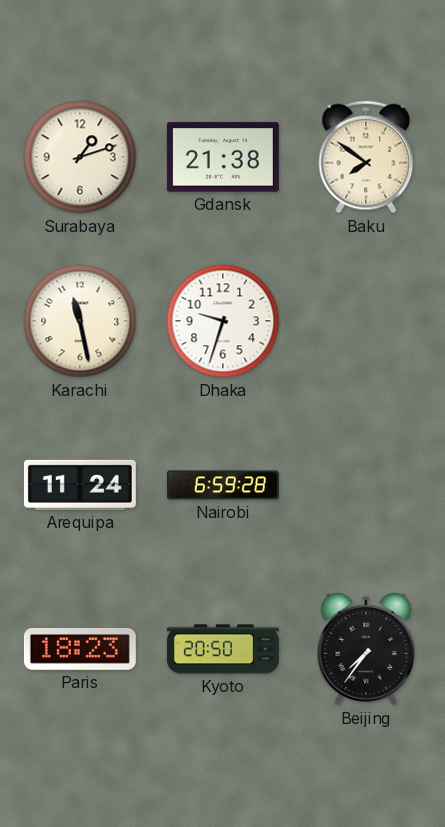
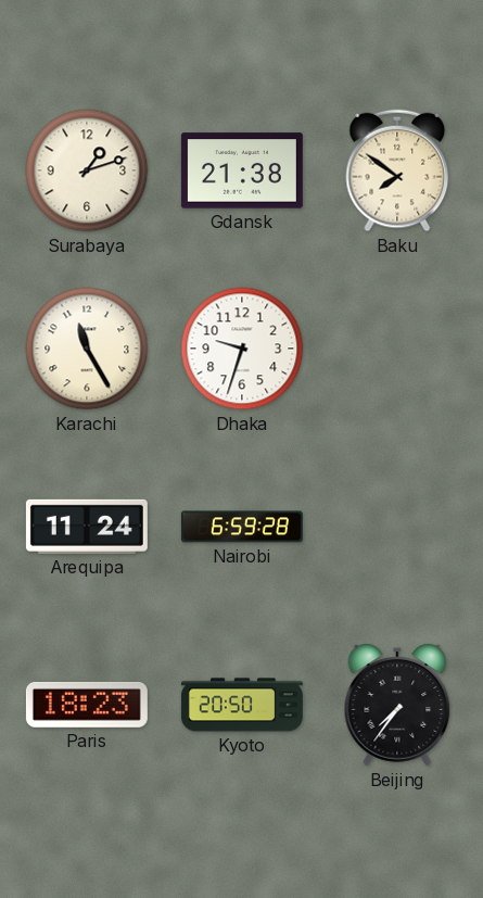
Karachi: 11:28 -> 11:25
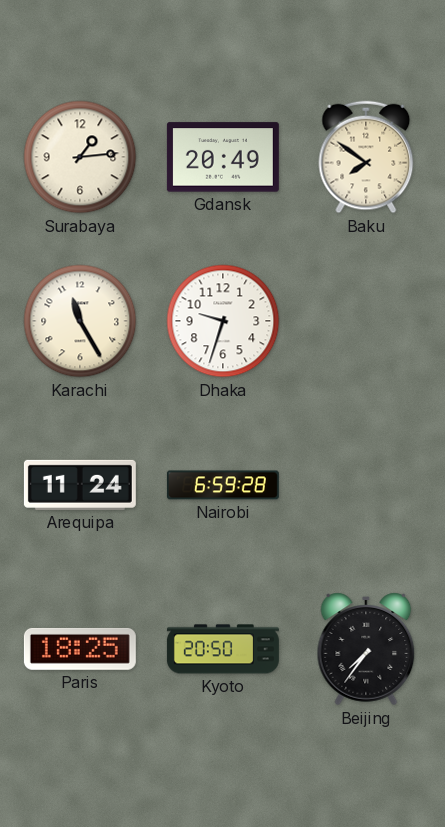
Surabaya: 1:12 -> 1:14
Gdansk: 21:38 -> 20:49
Paris: 18:23 -> 18:25
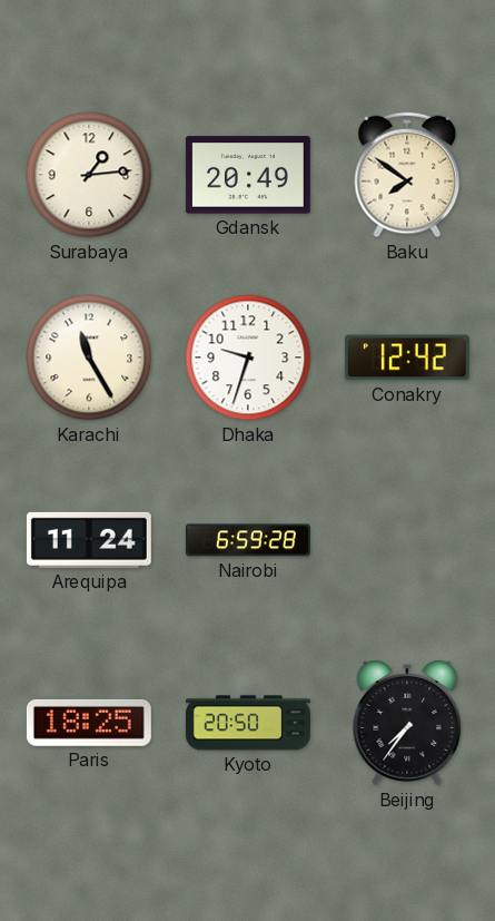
Conakry: none -> 12:42
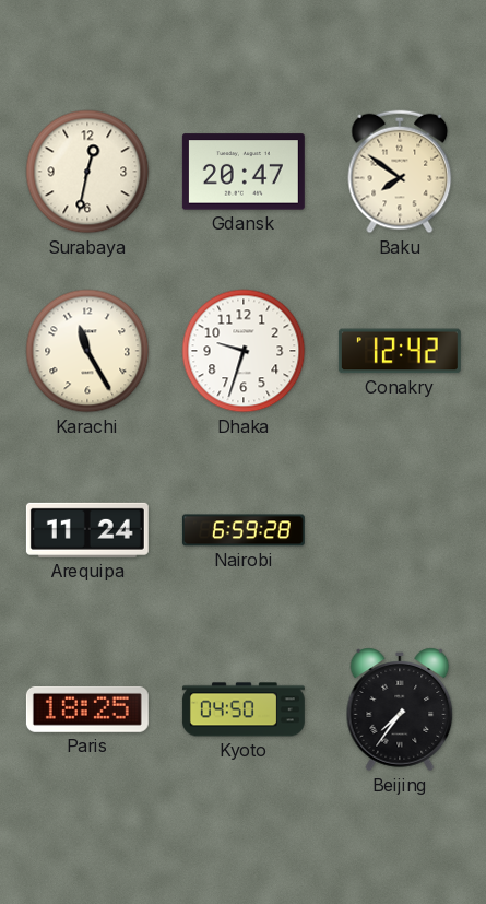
Surabaya: 1:14 -> 12:32
Gdansk: 20:49 -> 20:47
Kyoto: 20:50 -> 04:50
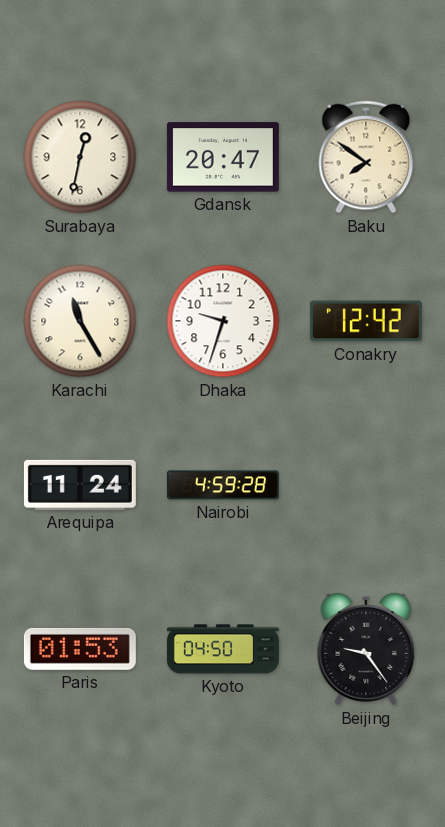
Nairobi: 6:59 -> 4:59
Paris: 18:25 -> 01:53
Beijing: 7:36 -> 9:24
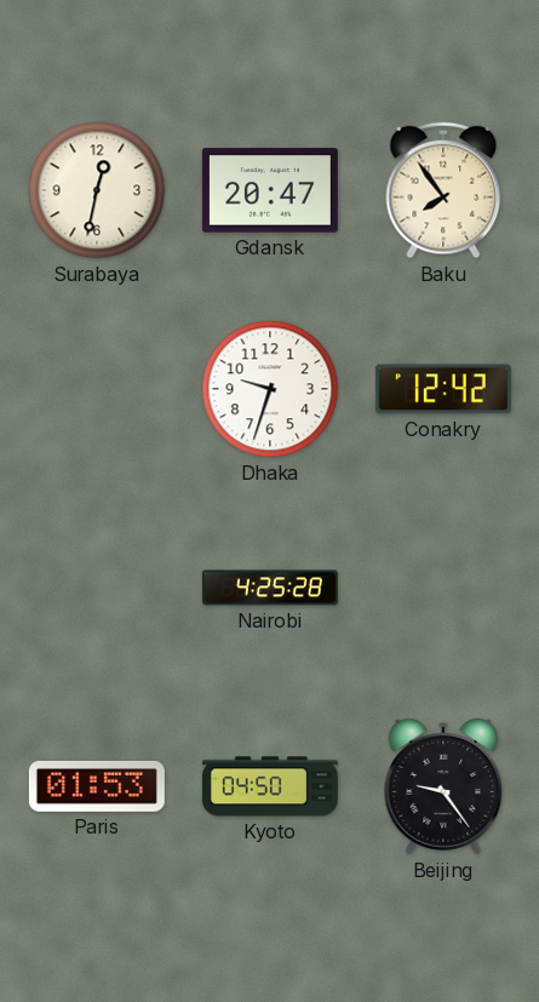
Baku: 7:51 -> 7:54
Karachi: 11:25 -> none
Arequipa: 11:24 -> none
Nairobi: 4:59 -> 4:25
